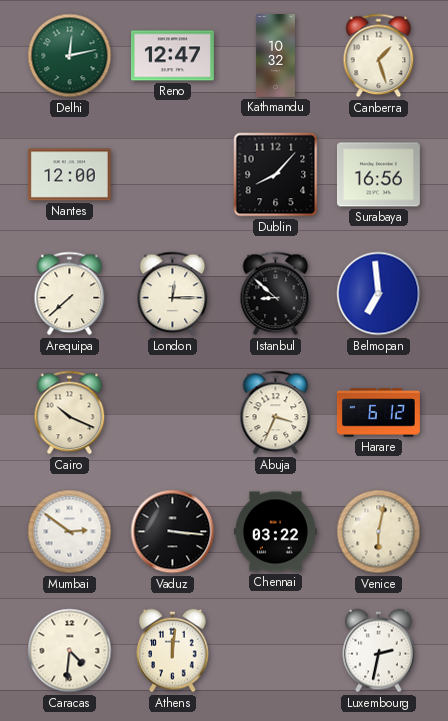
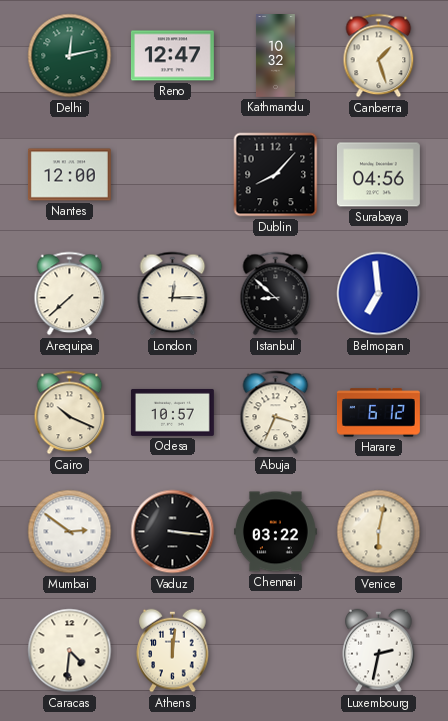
Surabaya: 16:56 -> 04:56
Odesa: none -> 10:57
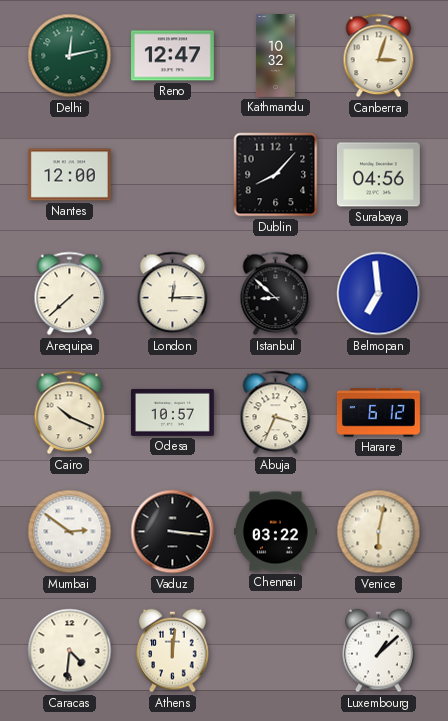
Canberra: 1:27 -> 3:03
Luxembourg: 2:32 -> 1:08
